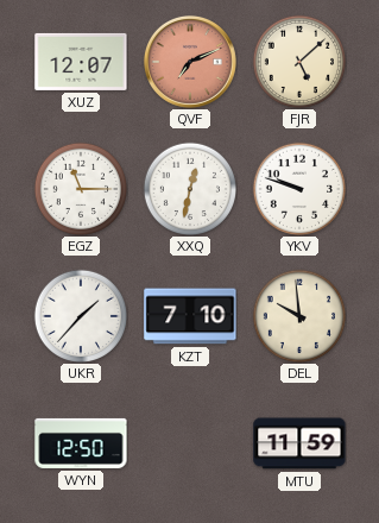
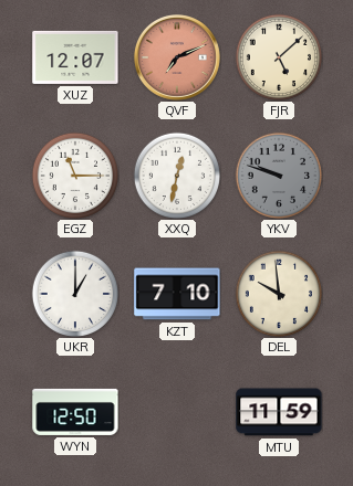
YKV dial: white -> grey
UKR: 1:37 -> 1:00
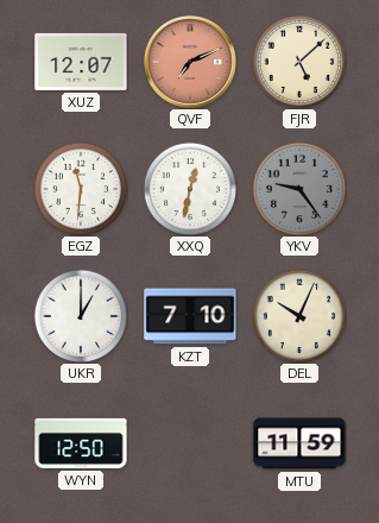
EGZ: 11:15 -> 11:31
YKV: 9:48 -> 9:24
DEL: 9:59 -> 10:04
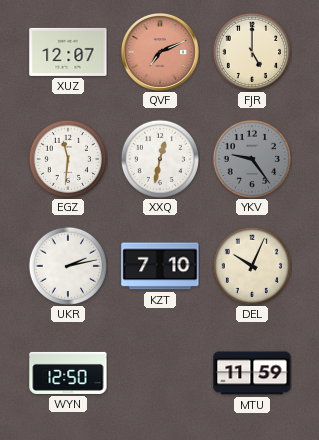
FJR: 5:08 -> 5:00
UKR: 1:00 -> 2:13
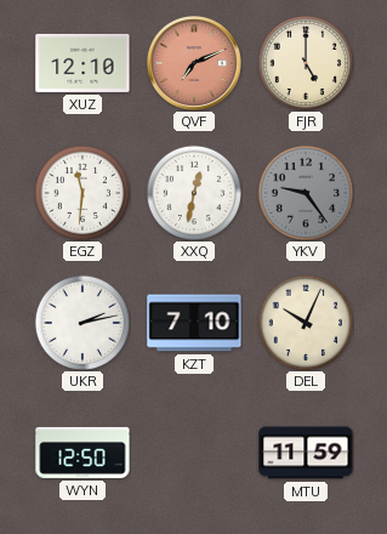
XUZ: 12:07 -> 12:10
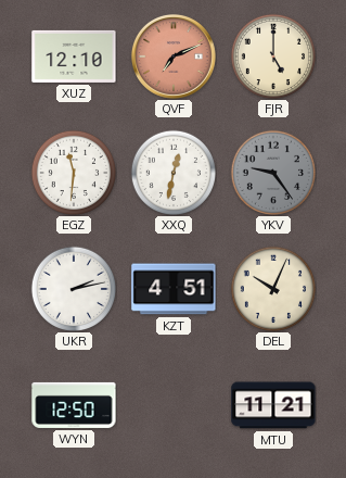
KZT: 7:10 -> 4:51
MTU: 11:59 -> 11:21
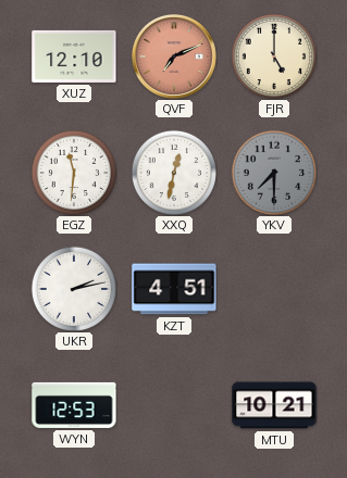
YKV: 9:24 -> 7:30
DEL: 10:04 -> none
WYN: 12:50 -> 12:53
MTU: 11:21 -> 10:21
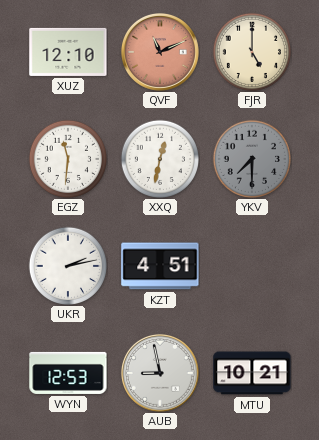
QVF: 7:11 -> 11:11
AUB: none -> 8:58
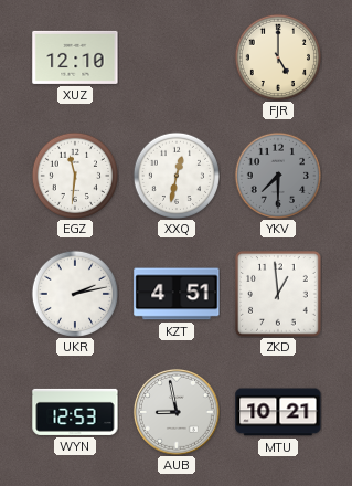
QVF: 11:11 -> none
ZKD: none -> 12:59
